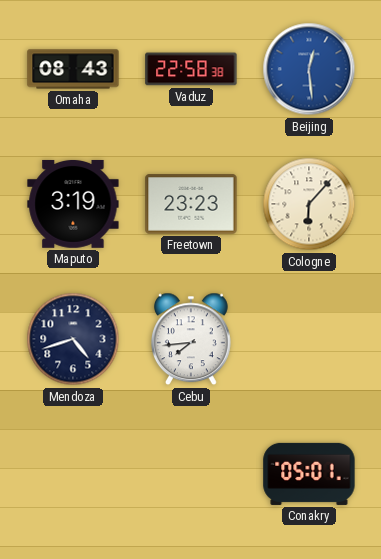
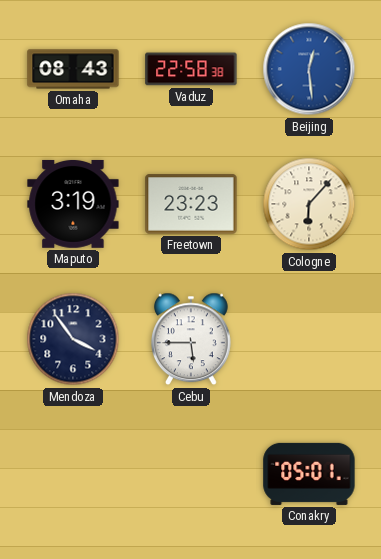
Mendoza: 4:42 -> 3:54
Cebu: 7:44 -> 5:45
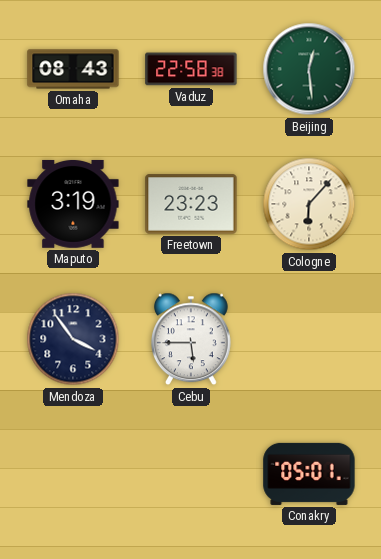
Beijing dial: blue -> green
